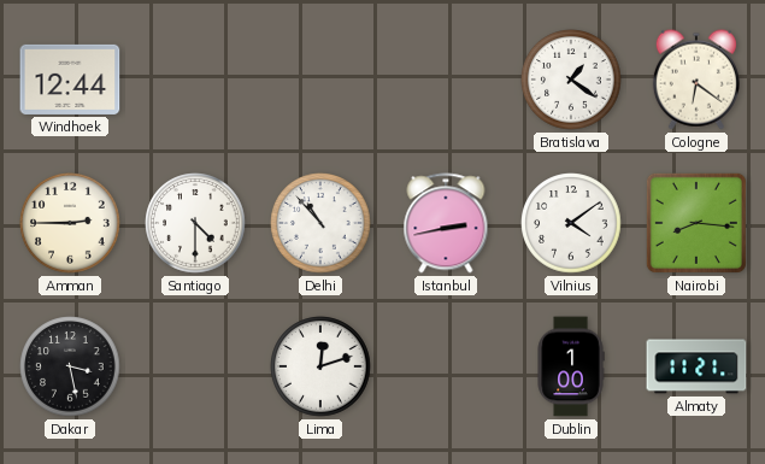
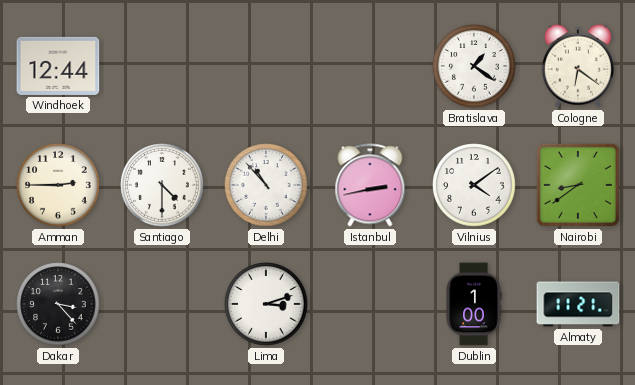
Nairobi: 8:16 -> 8:39
Dakar: 3:28 -> 3:23
Lima: 12:12 -> 3:12
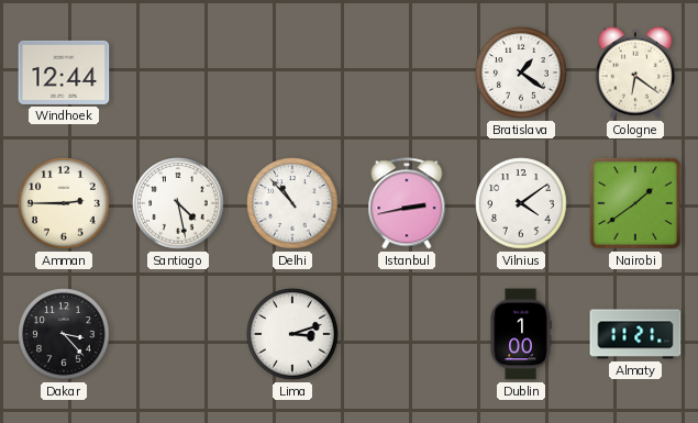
Santiago: 4:30 -> 4:28
Nairobi: 8:39 -> 1:39
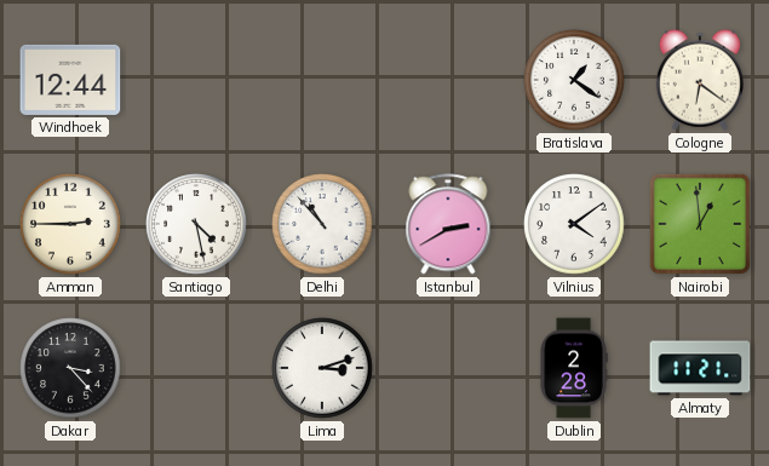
Istanbul: 2:43 -> 2:40
Nairobi: 1:39 -> 12:59
Dublin: 1:00 -> 2:28
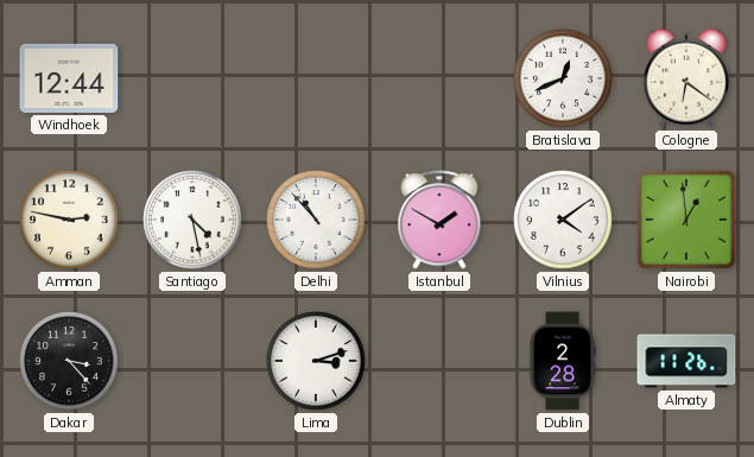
Bratislava: 1:21 -> 12:41
Amman: 2:45 -> 2:47
Istanbul: 2:40 -> 1:50
Almaty: 11:21 -> 11:26
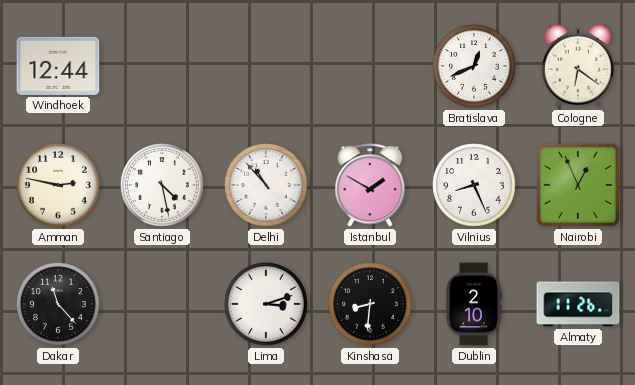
Vilnius: 4:09 -> 8:26
Nairobi: 12:59 -> 12:56
Dakar: 3:23 -> 11:23
Kinshasa: none -> 8:31
Dublin: 2:28 -> 2:10
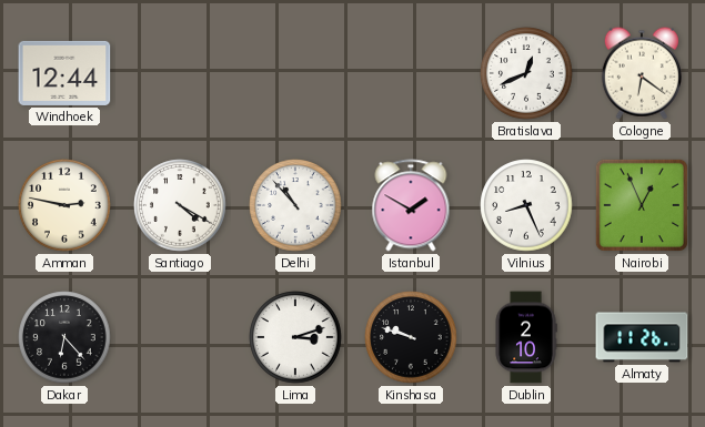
Santiago: 4:28 -> 4:20
Dakar: 11:23 -> 6:23
Kinshasa: 8:31 -> 9:48
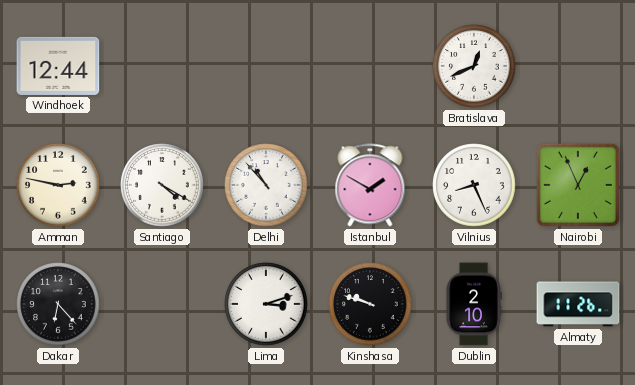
Cologne: 6:21 -> none
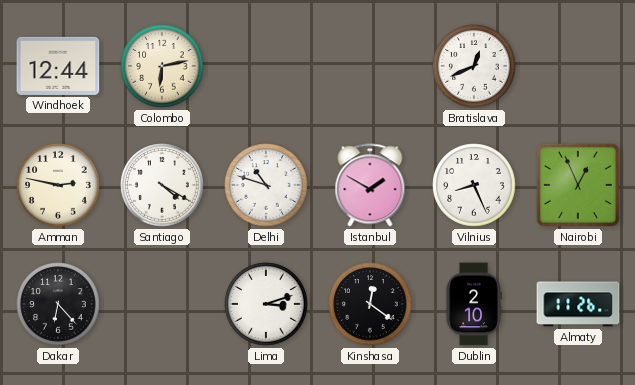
Colombo: none -> 6:13
Delhi: 10:53 -> 10:48
Kinshasa: 9:48 -> 12:21
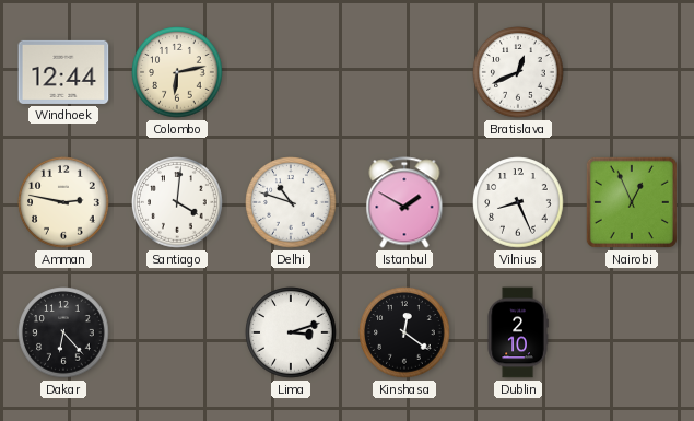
Santiago: 4:20 -> 4:01
Almaty: 11:26 -> none
